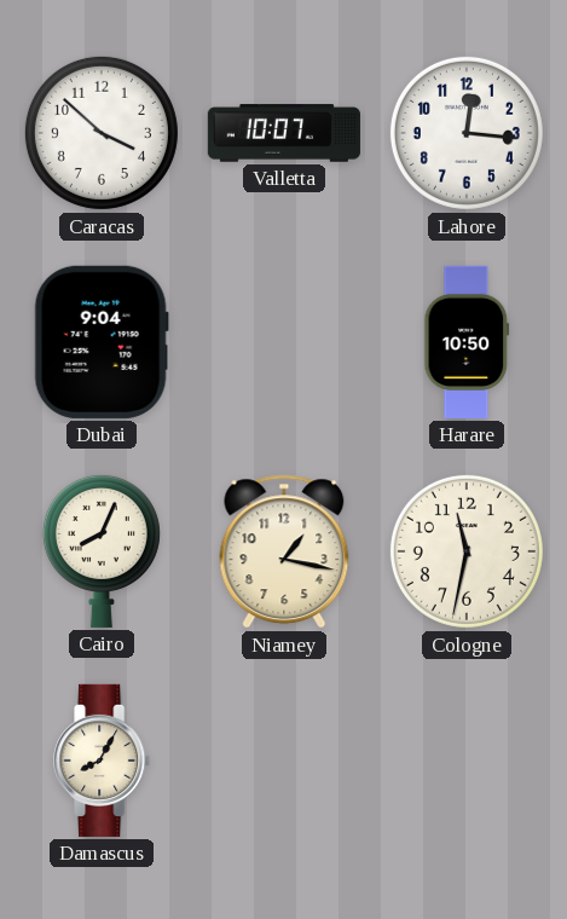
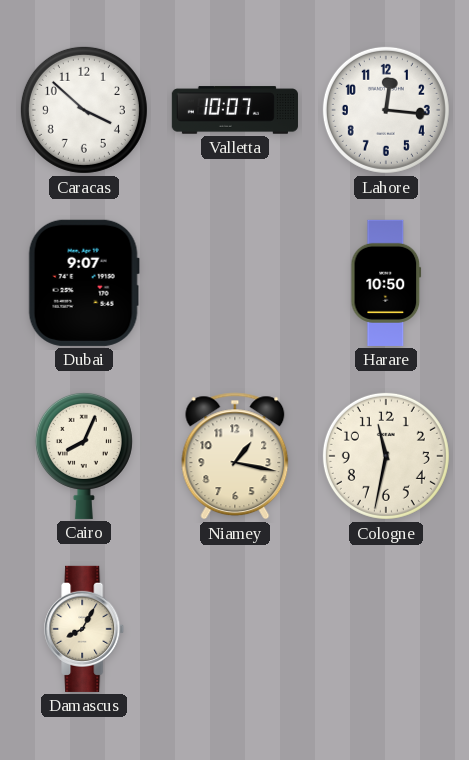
Dubai: 9:04 -> 9:07
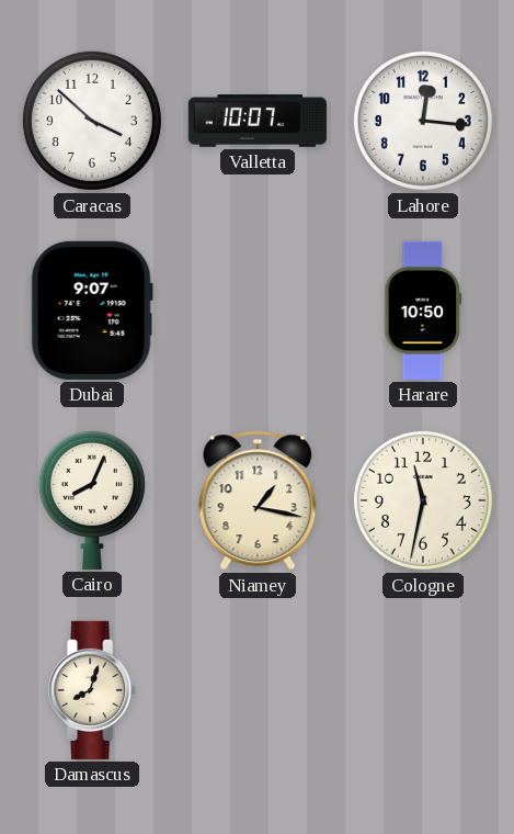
Damascus: 8:05 -> 8:03
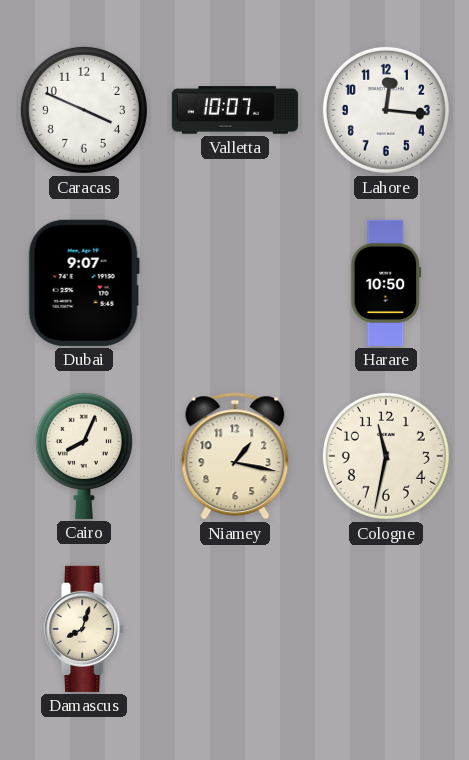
Caracas: 3:52 -> 3:49
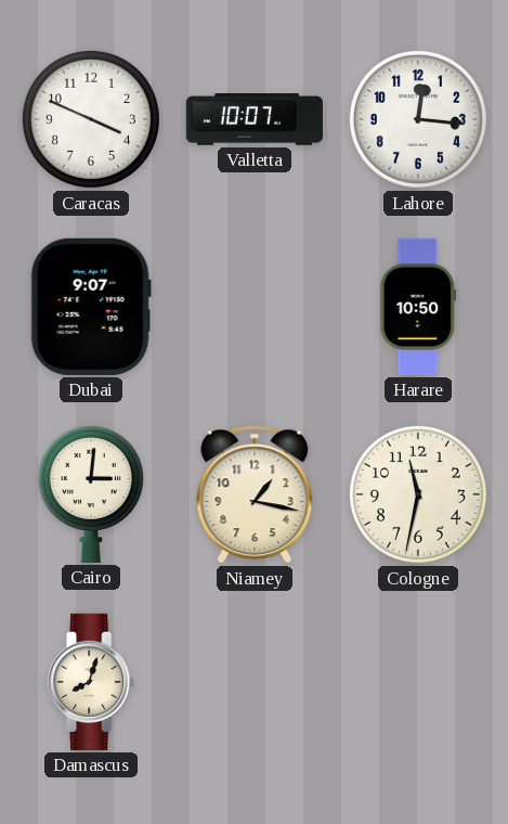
Cairo: 8:04 -> 3:01
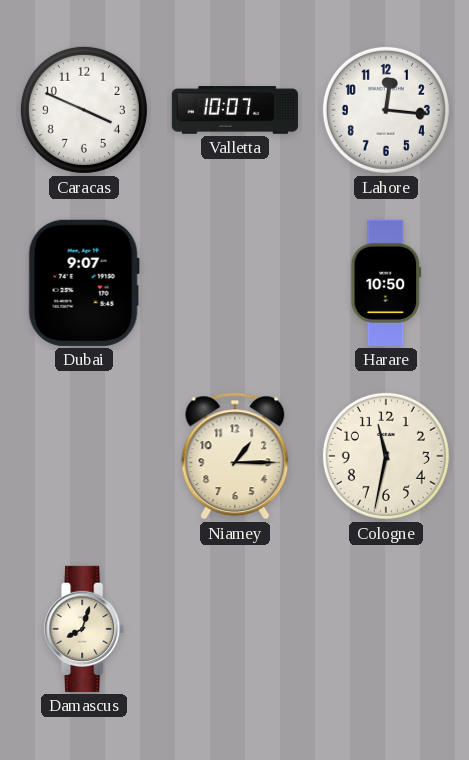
Cairo: 3:01 -> none
Niamey: 1:17 -> 1:15
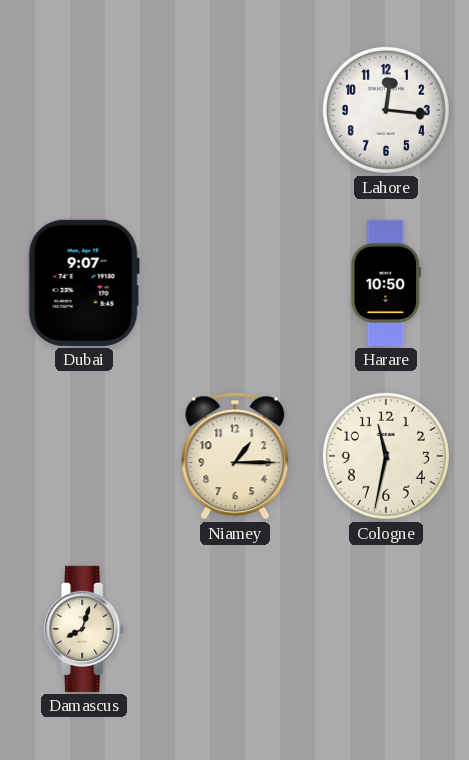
Caracas: 3:49 -> none
Valletta: 10:07 -> none
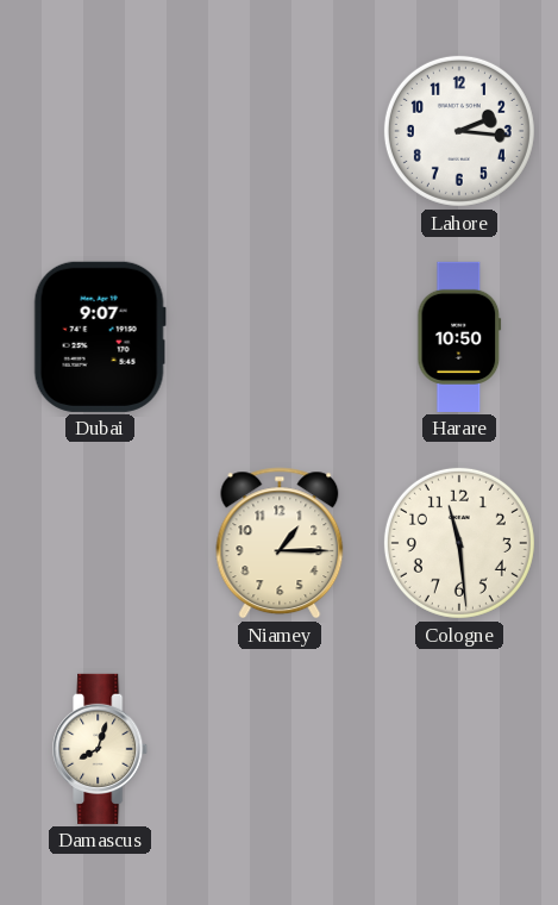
Lahore: 12:16 -> 2:16
Cologne: 11:32 -> 11:29
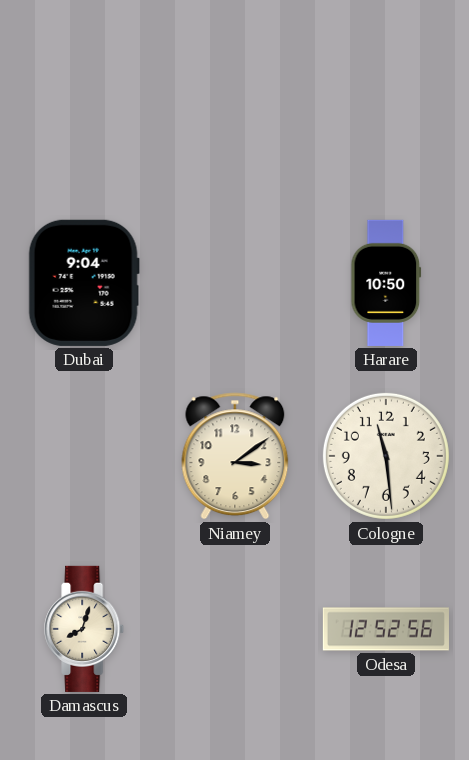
Lahore: 2:16 -> none
Dubai: 9:07 -> 9:04
Niamey: 1:15 -> 3:09
Odesa: none -> 12:52
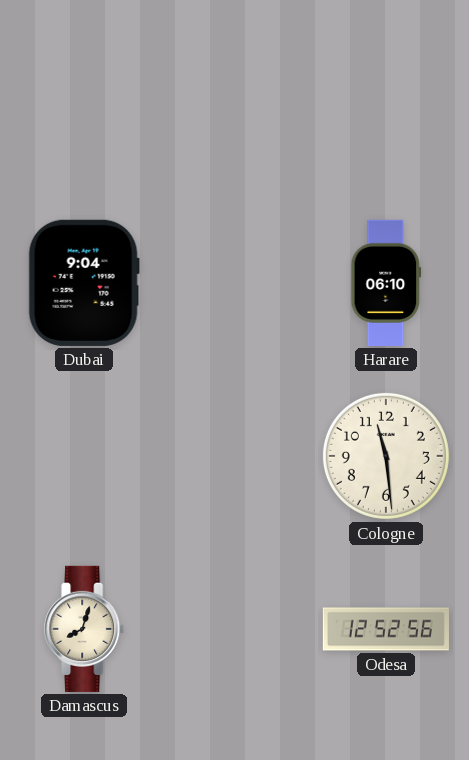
Harare: 10:50 -> 06:10
Niamey: 3:09 -> none
